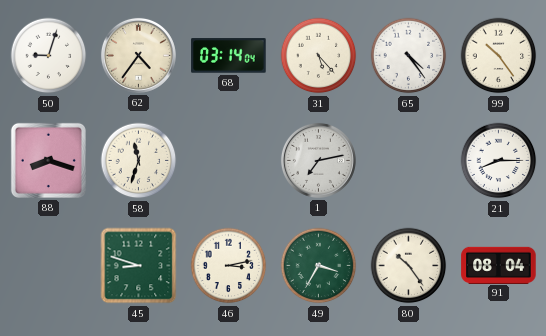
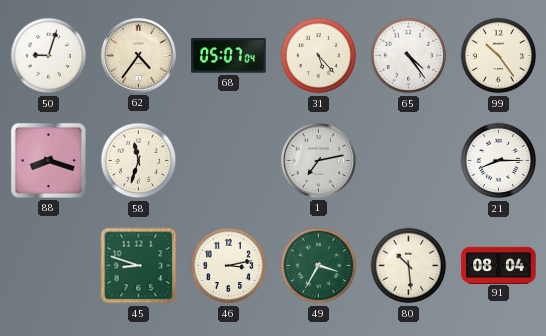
68: 03:14 -> 05:07
80: 10:24 -> 10:29
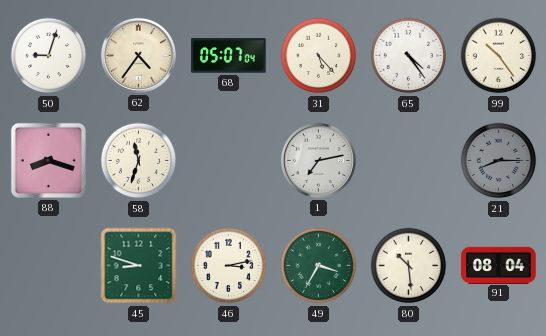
21 dial: white -> grey
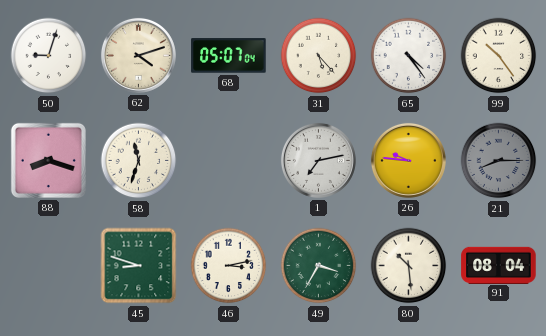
62: 4:36 -> 4:12
26: none -> 9:46
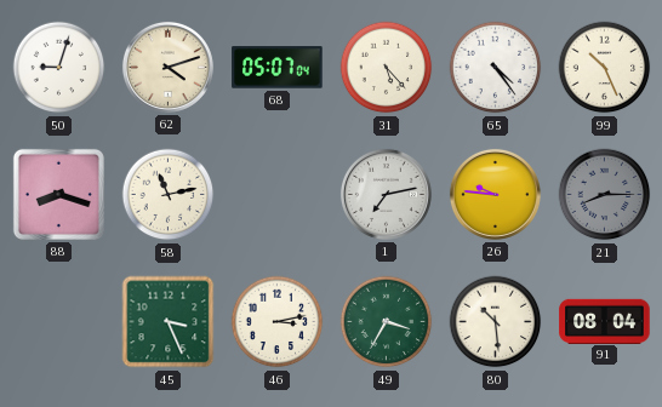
99: 10:24 -> 10:26
58: 11:33 -> 11:13
45: 8:48 -> 3:26
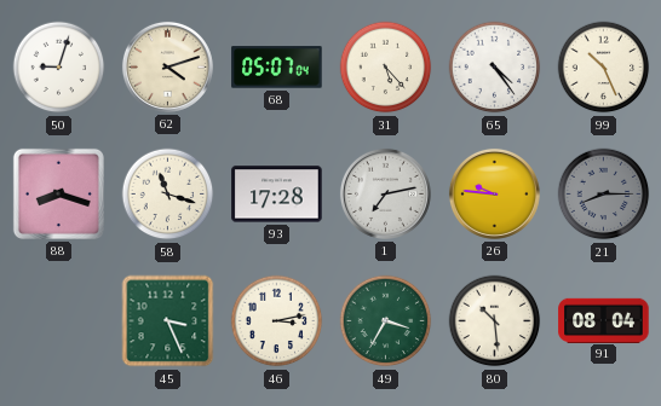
58: 11:13 -> 11:18
93: none -> 17:28
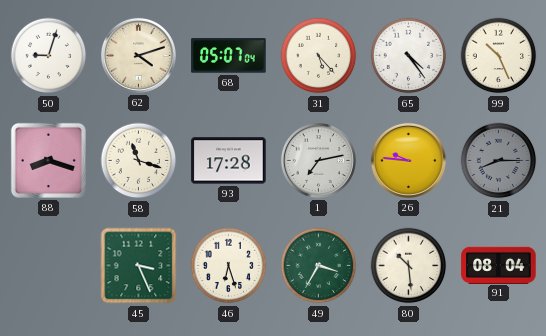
46: 3:13 -> 6:27
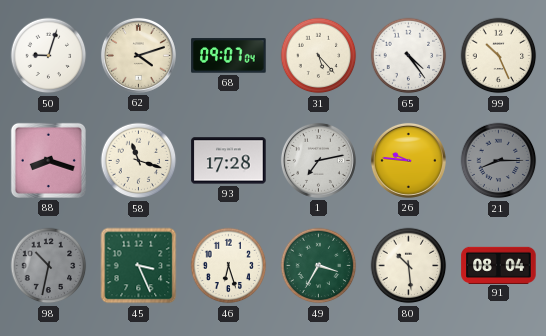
68: 05:07 -> 09:07
98: none -> 10:32
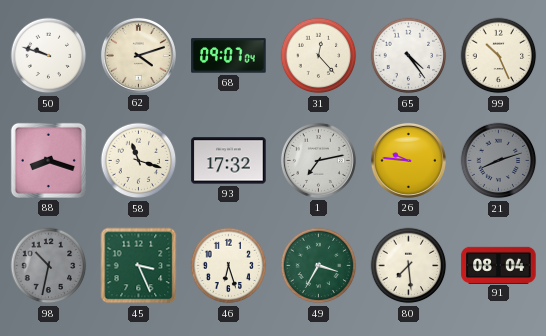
50: 9:03 -> 9:48
31: 5:23 -> 12:23
93: 17:28 -> 17:32
21: 8:15 -> 8:12
80: 10:29 -> 7:29
